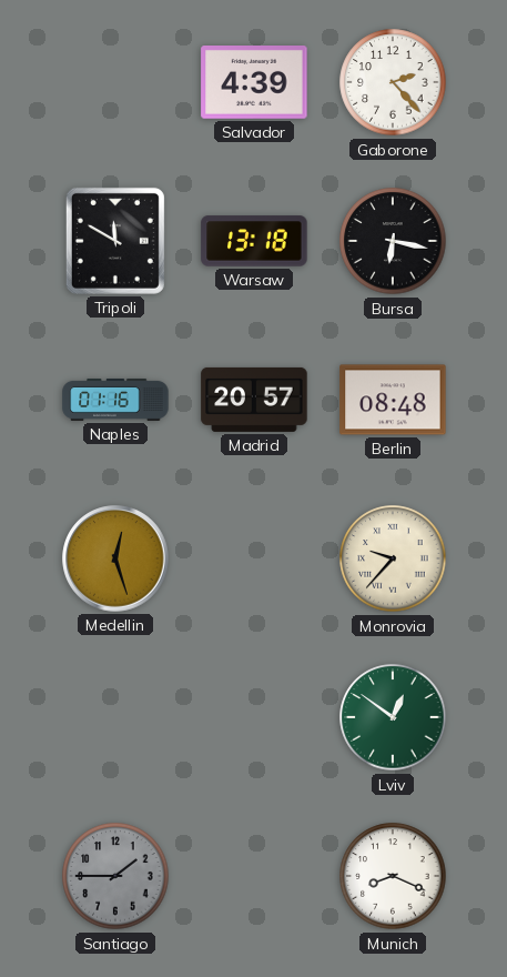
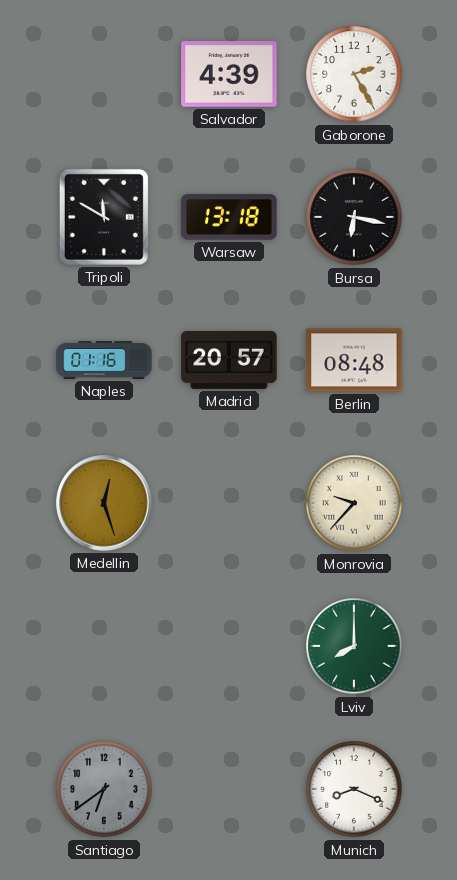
Gaborone: 2:23 -> 2:25
Lviv: 12:51 -> 8:00
Santiago: 1:45 -> 6:39
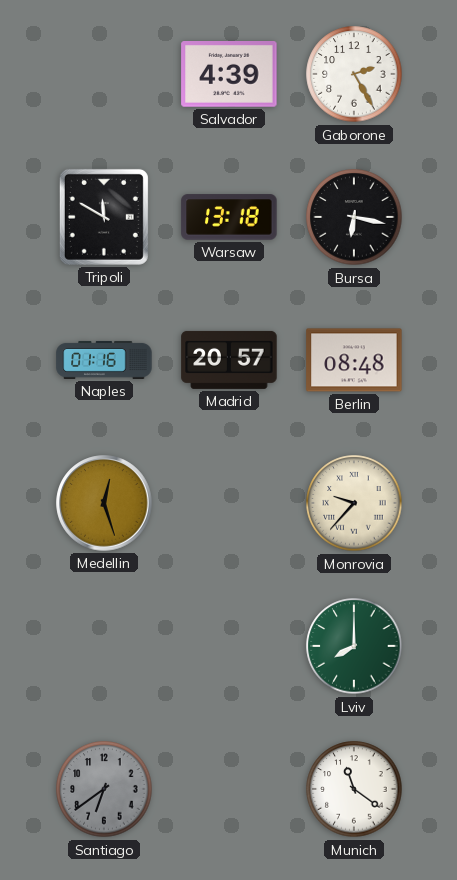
Munich: 8:19 -> 11:21
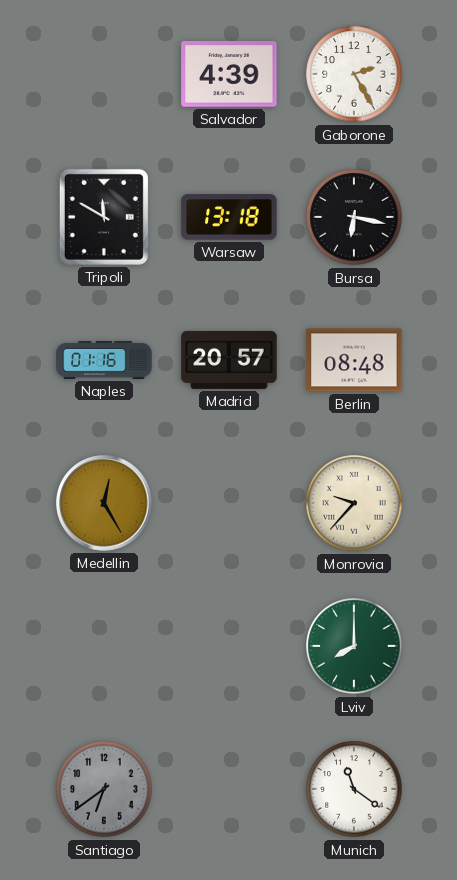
Medellin: 12:27 -> 12:25
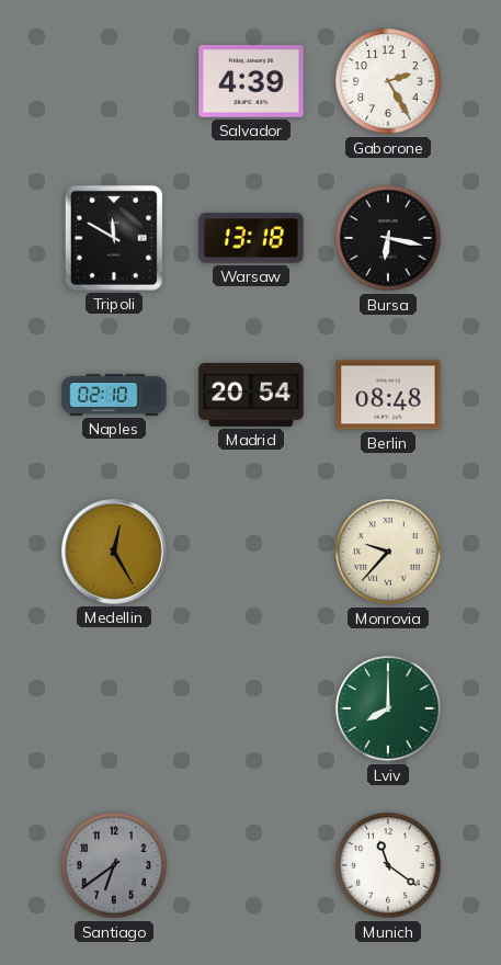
Naples: 01:16 -> 02:10
Madrid: 20:57 -> 20:54
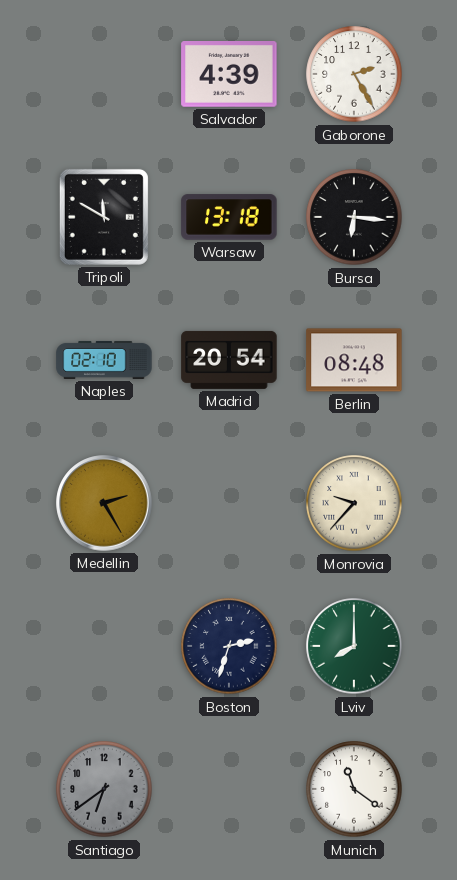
Bursa: 6:17 -> 6:16
Medellin: 12:25 -> 2:25
Boston: none -> 2:33
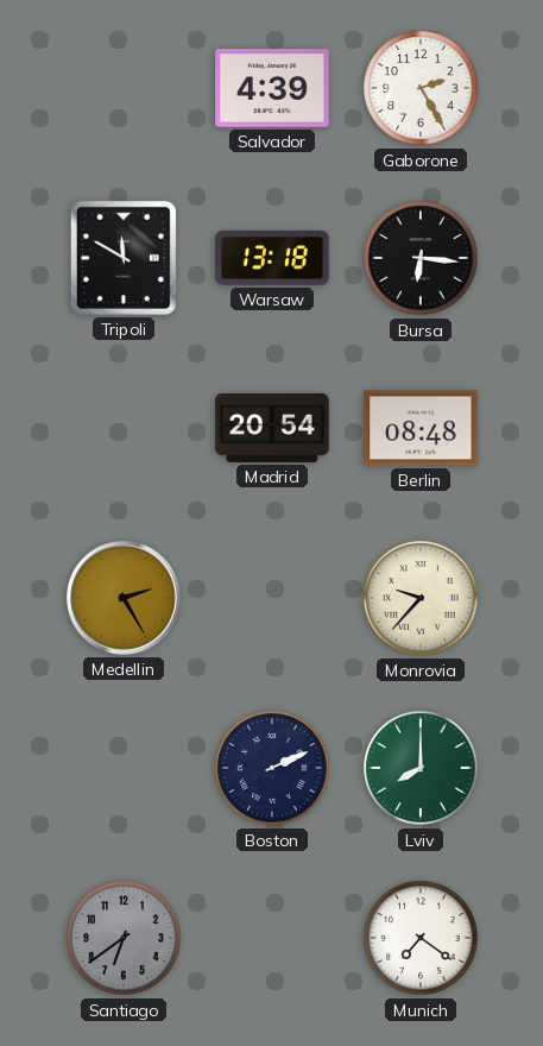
Naples: 02:10 -> none
Boston: 2:33 -> 2:11
Munich: 11:21 -> 7:21
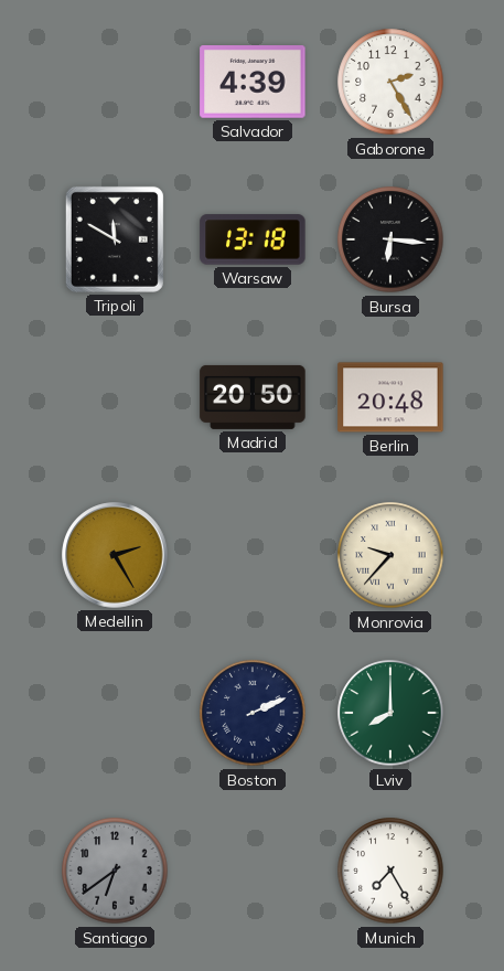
Madrid: 20:54 -> 20:50
Berlin: 08:48 -> 20:48
Munich: 7:21 -> 7:25
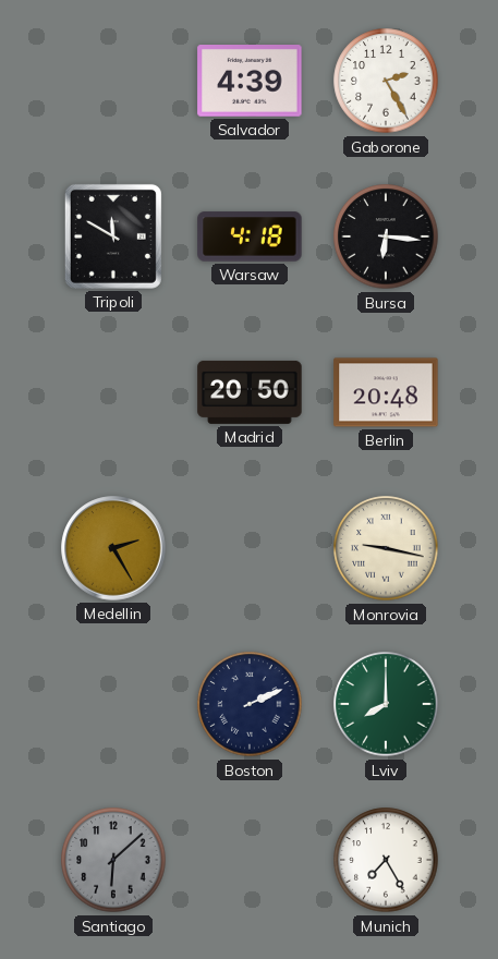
Warsaw: 13:18 -> 4:18
Monrovia: 9:37 -> 9:17
Santiago: 6:39 -> 6:08
